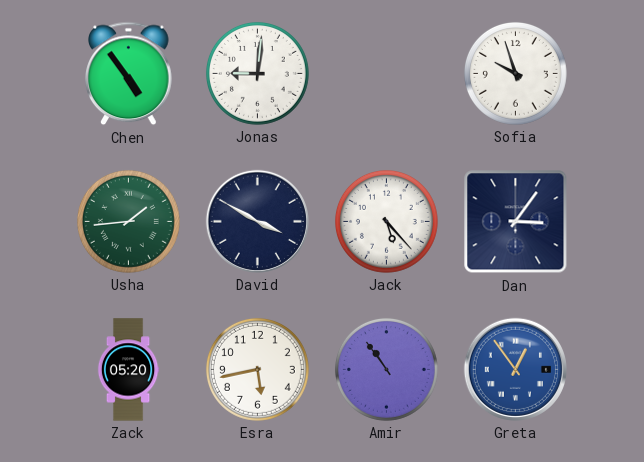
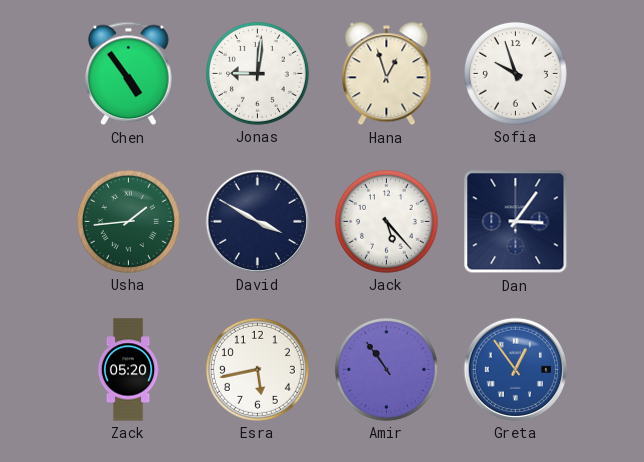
Hana: none -> 12:57
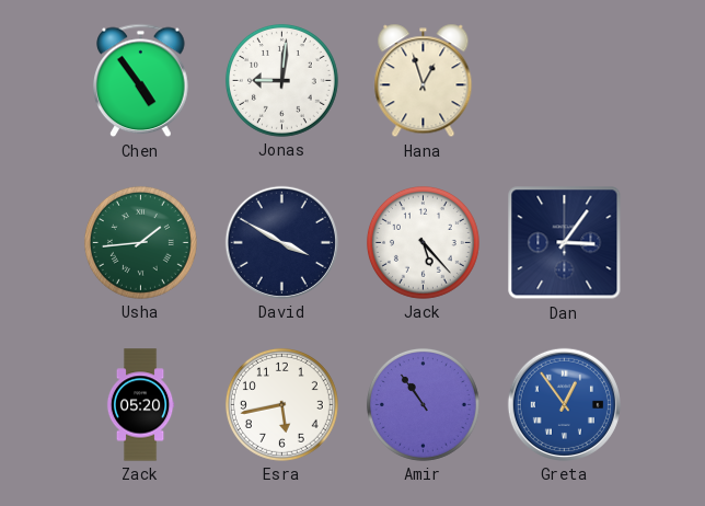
Sofia: 9:57 -> none
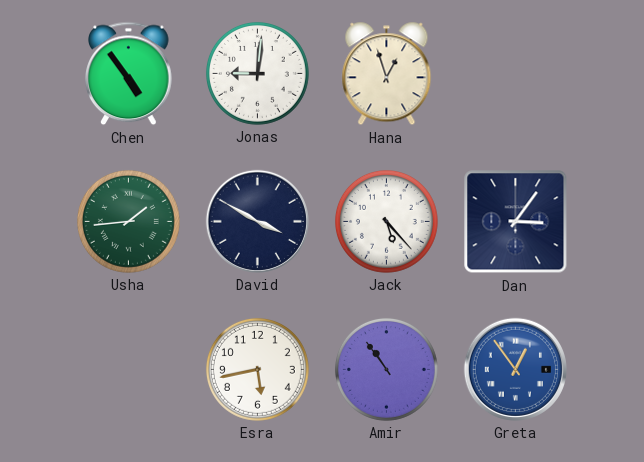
Zack: 05:20 -> none
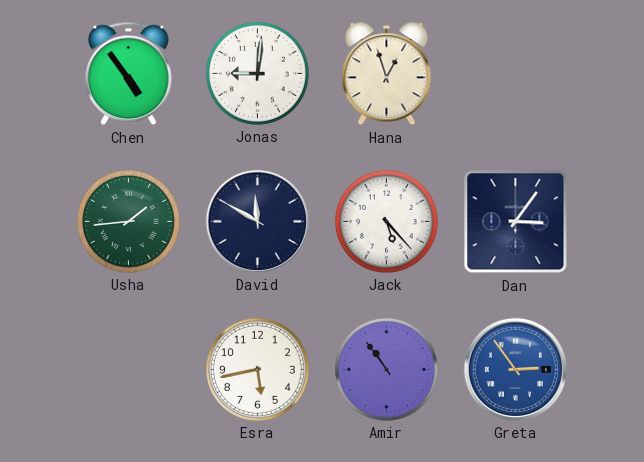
David: 3:50 -> 11:50
Greta: 12:54 -> 2:54
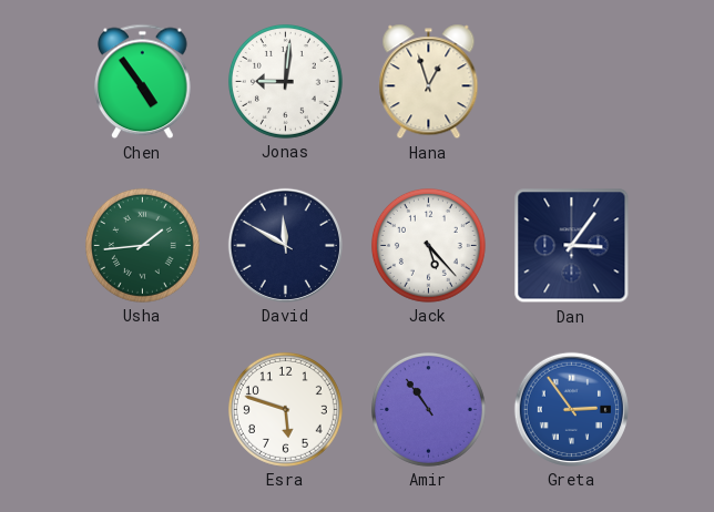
Esra: 5:43 -> 5:48
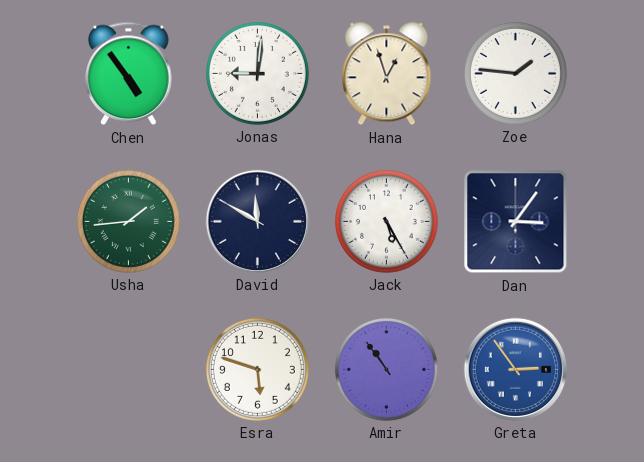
Zoe: none -> 1:46
Jack: 5:23 -> 5:25
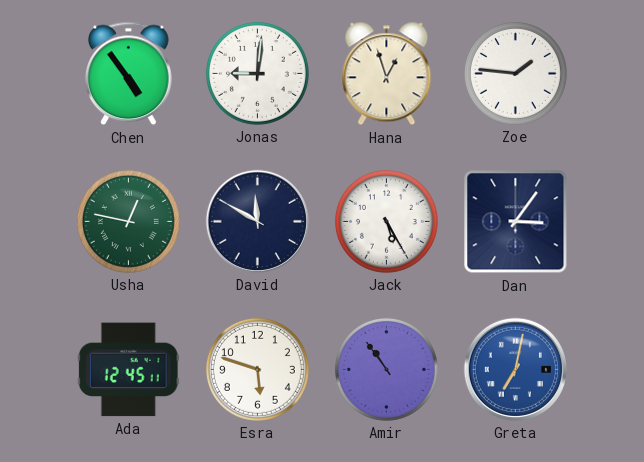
Usha: 1:44 -> 12:47
Ada: none -> 12:45
Greta: 2:54 -> 7:02
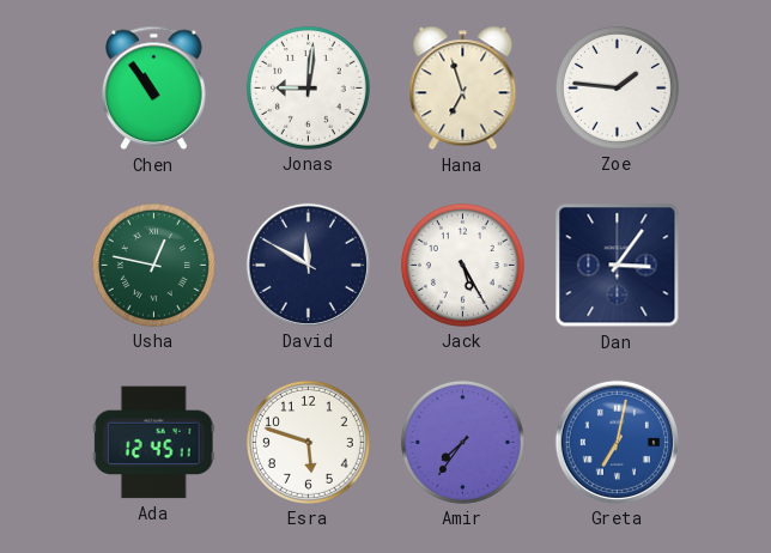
Chen: 4:54 -> 10:54
Hana: 12:57 -> 6:57
Amir: 10:54 -> 7:36
